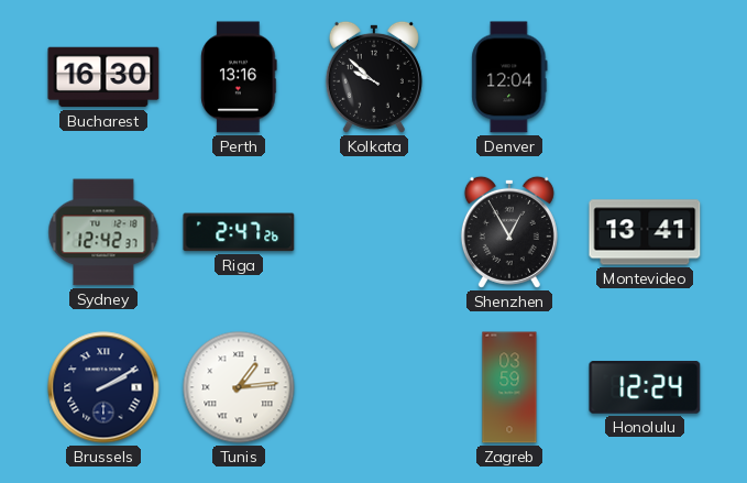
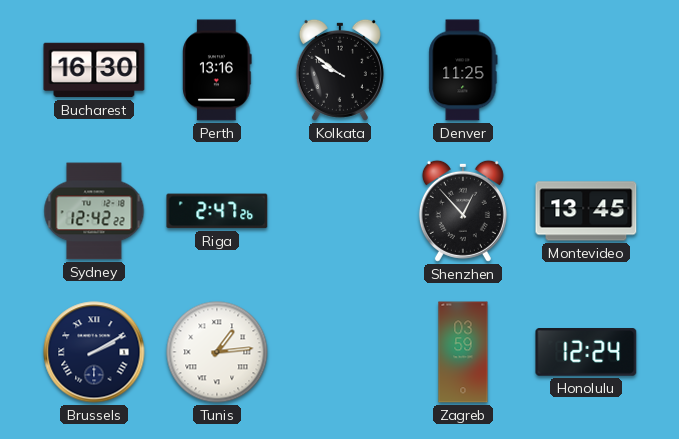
Kolkata: 9:52 -> 9:51
Denver: 12:04 -> 11:25
Sydney: 12:42:37 -> 12:42:22
Shenzhen: 12:55 -> 12:53
Montevideo: 13:41 -> 13:45
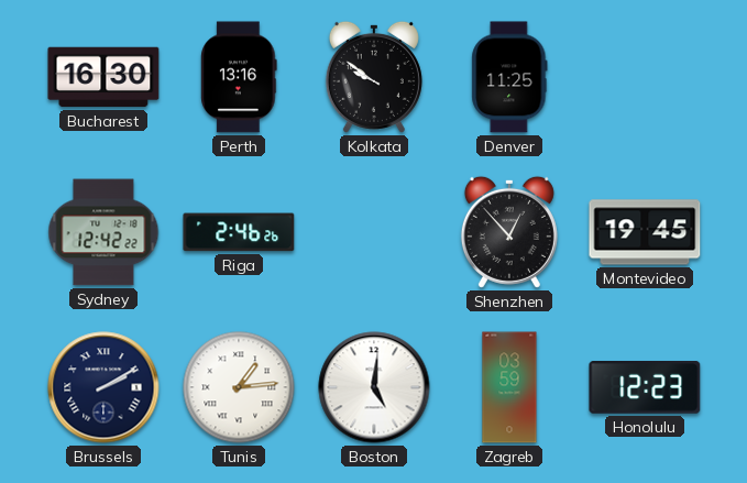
Riga: 2:47 -> 2:46
Montevideo: 13:45 -> 19:45
Boston: none -> 5:01
Honolulu: 12:24 -> 12:23
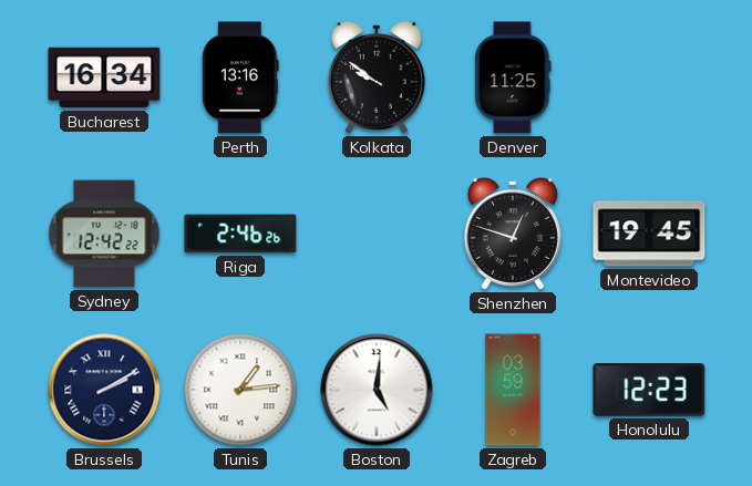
Bucharest: 16:30 -> 16:34
Shenzhen: 12:53 -> 12:48
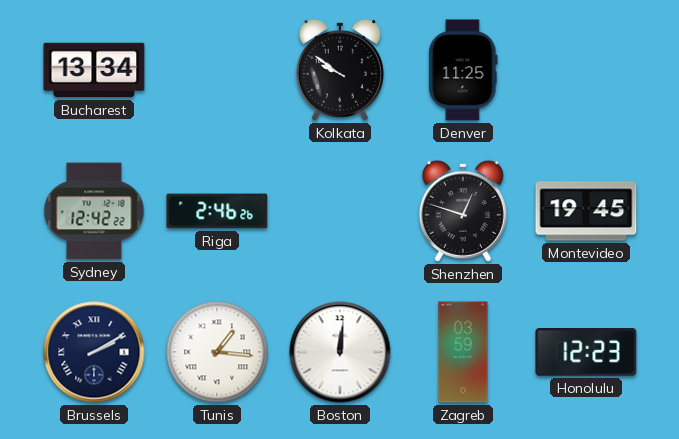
Bucharest: 16:34 -> 13:34
Perth: 13:16 -> none
Tunis: 1:14 -> 1:16
Boston: 5:01 -> 12:01
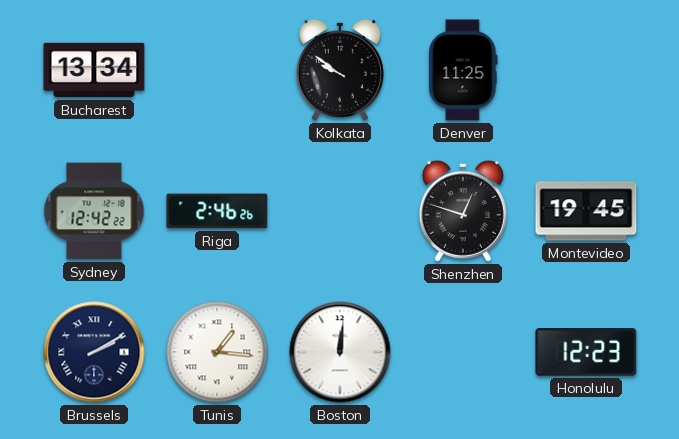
Zagreb: 03:59 -> none
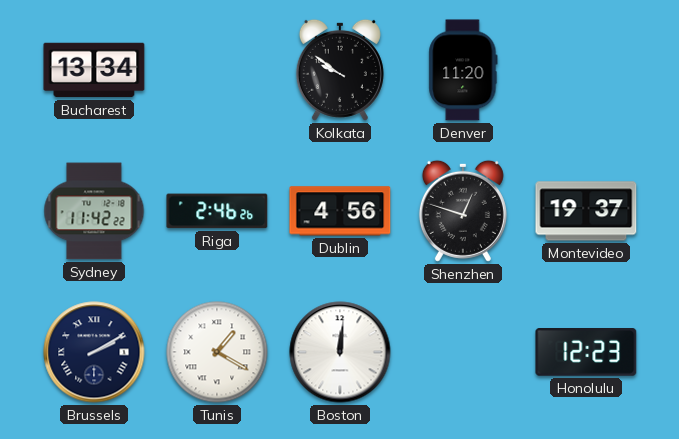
Denver: 11:25 -> 11:20
Sydney: 12:42 -> 11:42
Dublin: none -> 4:56
Montevideo: 19:45 -> 19:37
Tunis: 1:16 -> 1:20
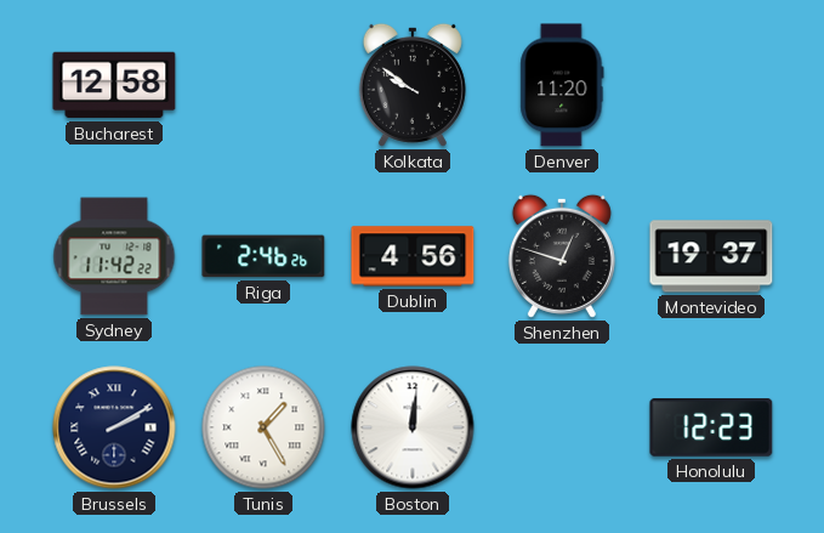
Bucharest: 13:34 -> 12:58
Tunis: 1:20 -> 1:25
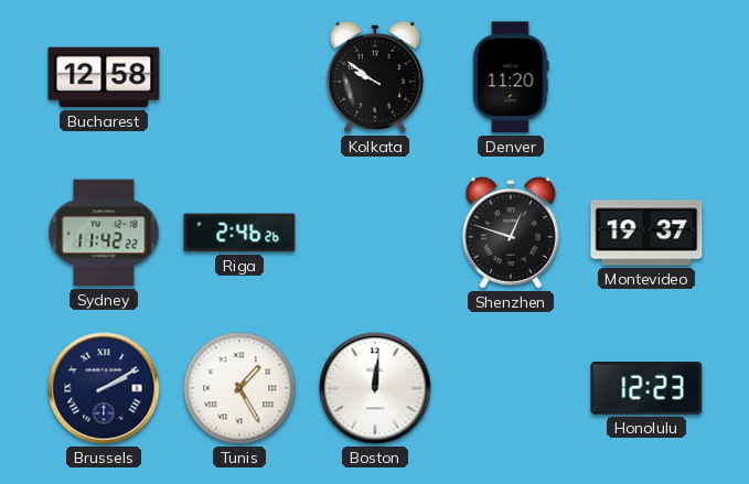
Dublin: 4:56 -> none
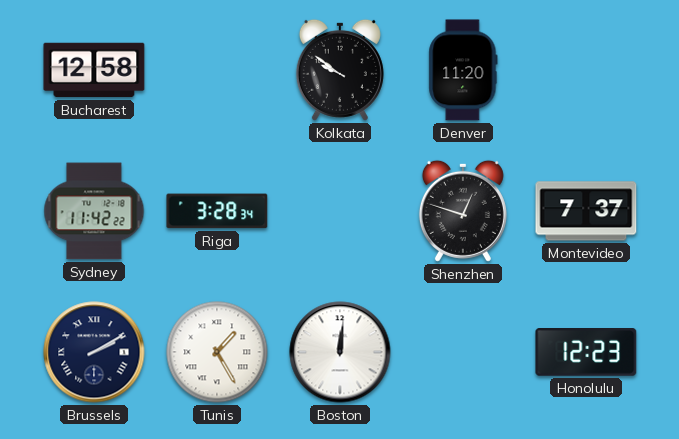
Riga: 2:46 -> 3:28
Montevideo: 19:37 -> 7:37
